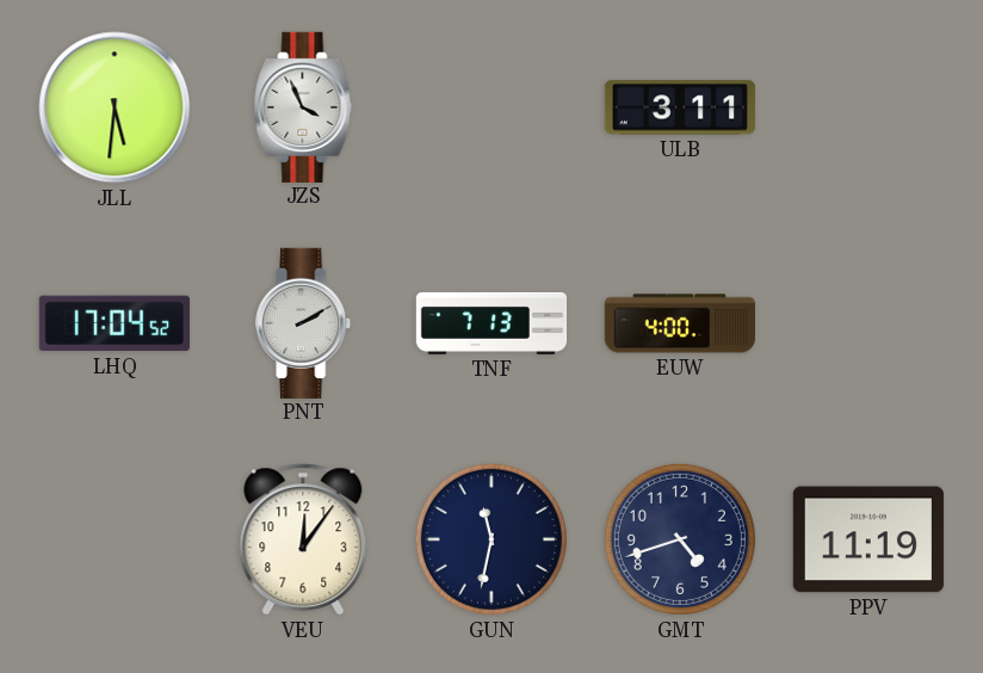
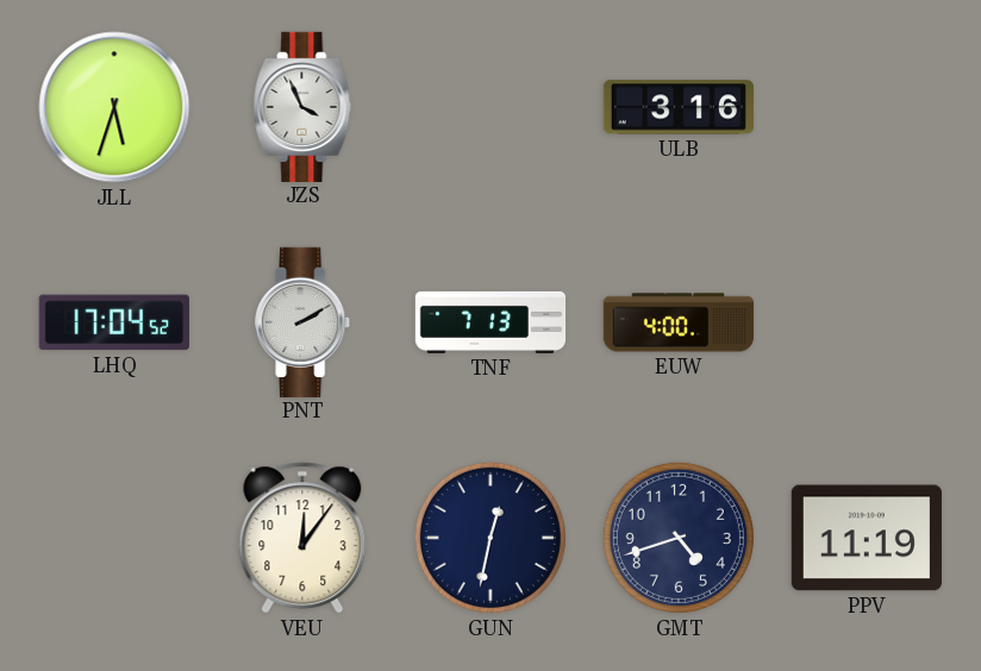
JLL: 5:31 -> 5:33
ULB: 3:11 -> 3:16
GUN: 11:32 -> 12:32
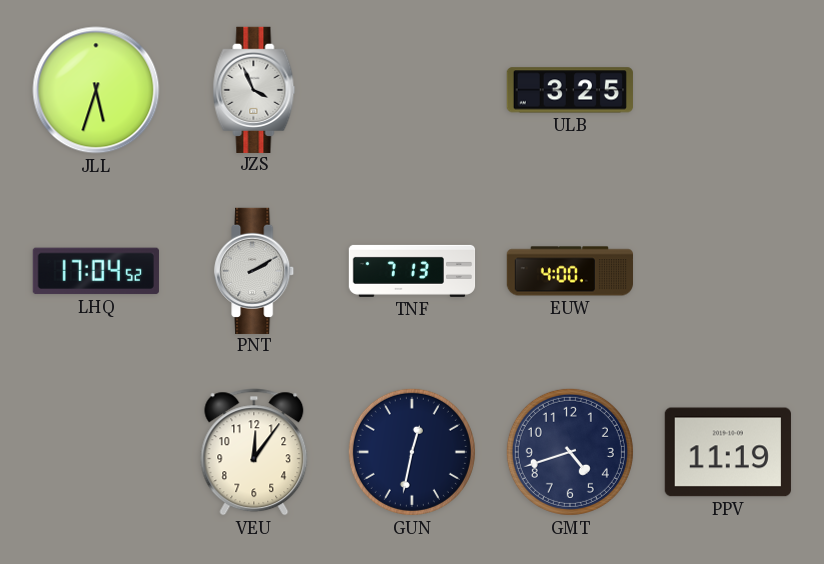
ULB: 3:16 -> 3:25
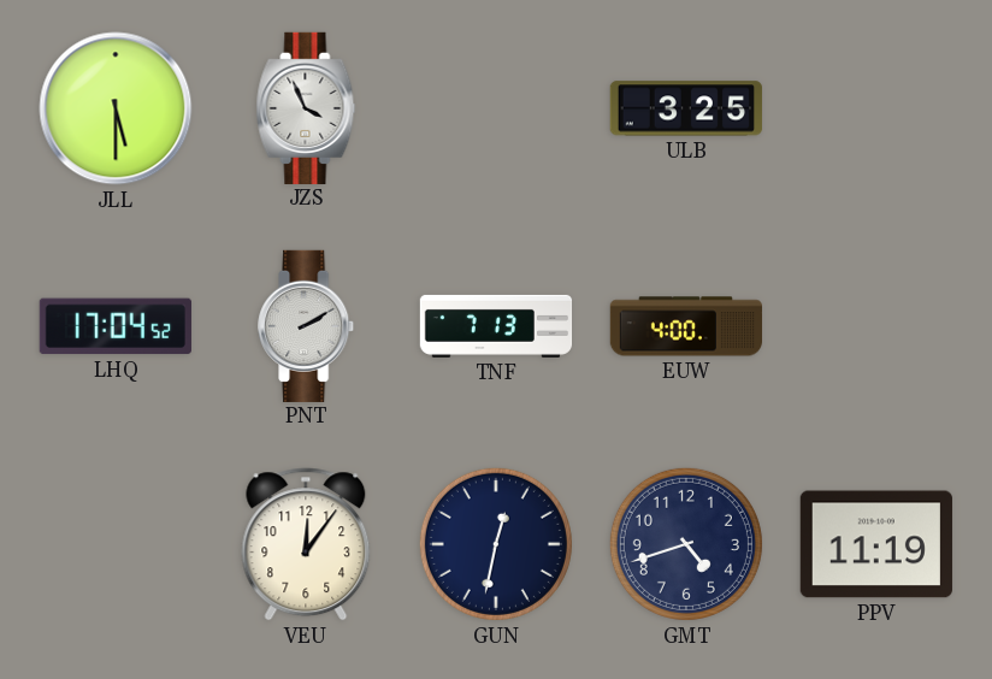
JLL: 5:33 -> 5:30
